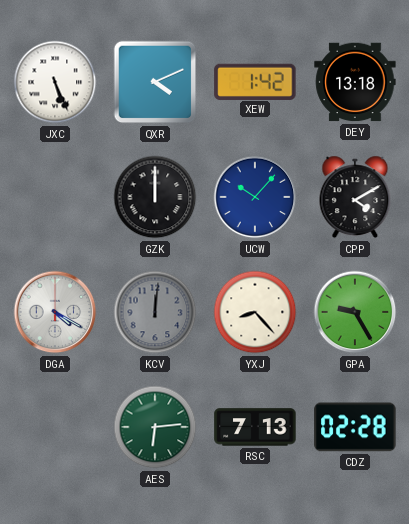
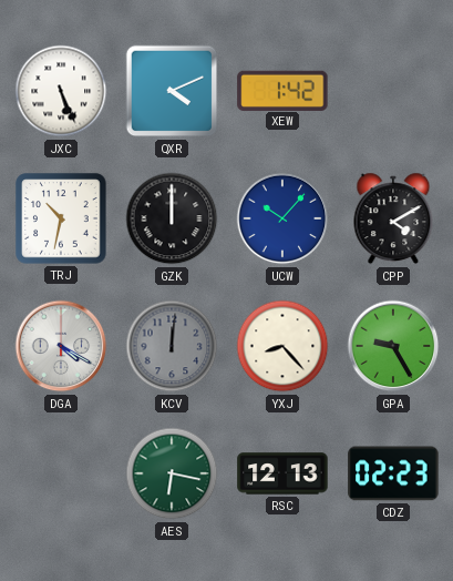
DEY: 13:18 -> none
TRJ: none -> 10:32
AES: 6:14 -> 6:17
RSC: 7:13 -> 12:13
CDZ: 02:28 -> 02:23
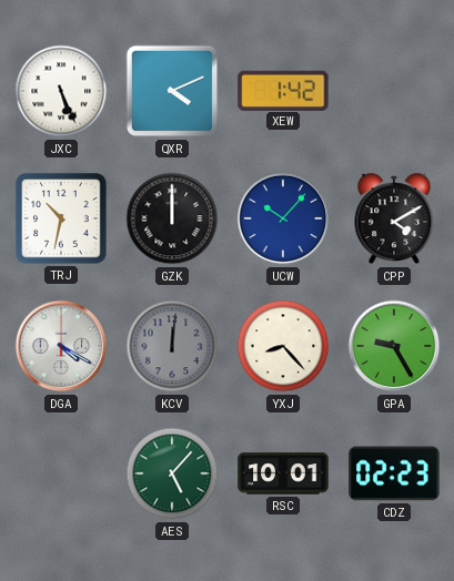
AES: 6:17 -> 5:07
RSC: 12:13 -> 10:01
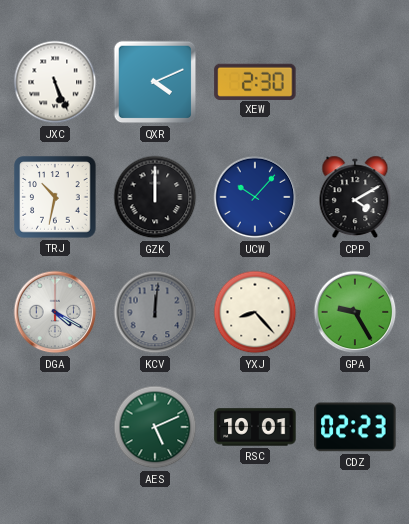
XEW: 1:42 -> 2:30
AES: 5:07 -> 5:11
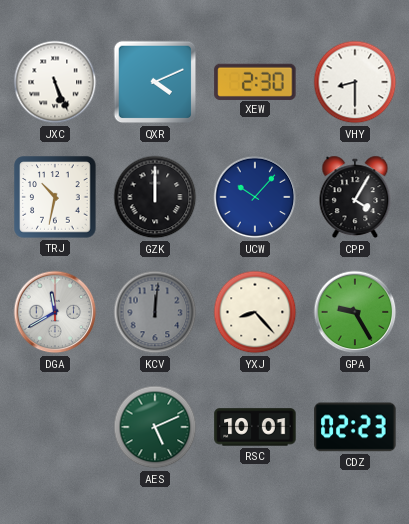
VHY: none -> 8:30
CPP: 4:10 -> 4:05
DGA: 4:20 -> 11:40
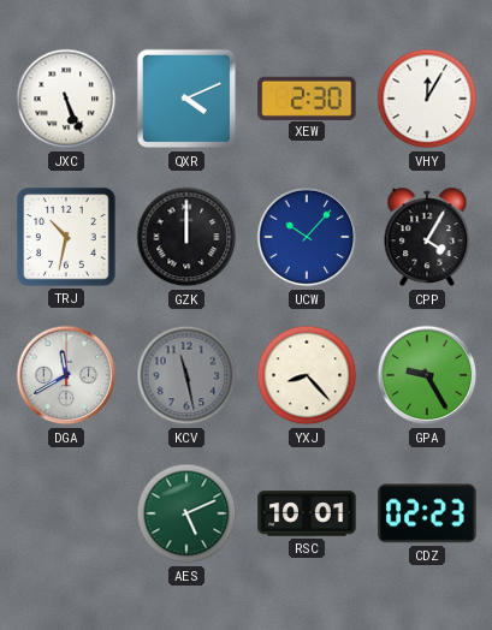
VHY: 8:30 -> 12:05
KCV: 12:01 -> 11:28
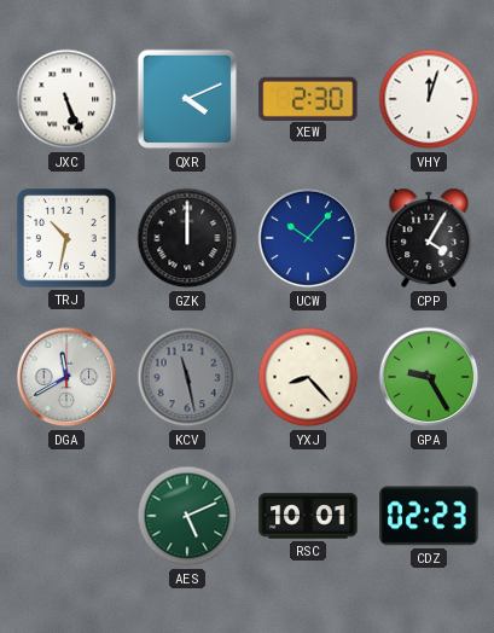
VHY: 12:05 -> 12:03
